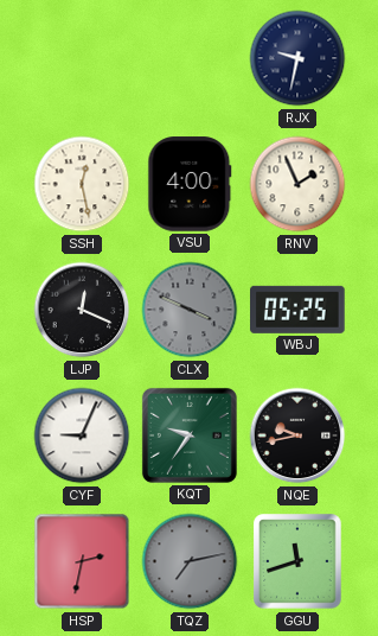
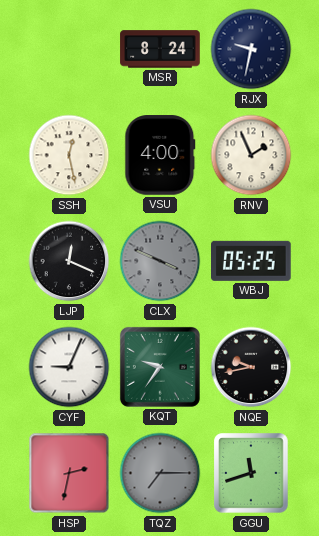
MSR: none -> 8:24
TQZ: 7:13 -> 7:15
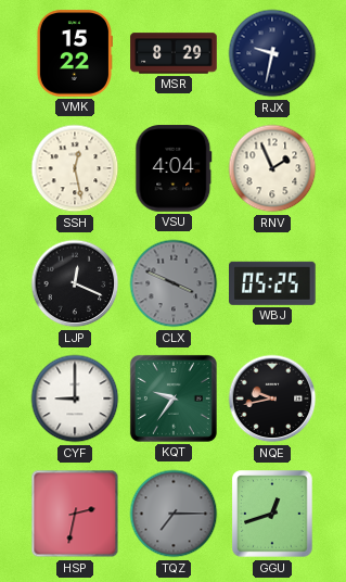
VMK: none -> 15:22
MSR: 8:24 -> 8:29
VSU: 4:00 -> 4:04
CYF: 9:04 -> 9:00
GGU: 11:42 -> 12:42
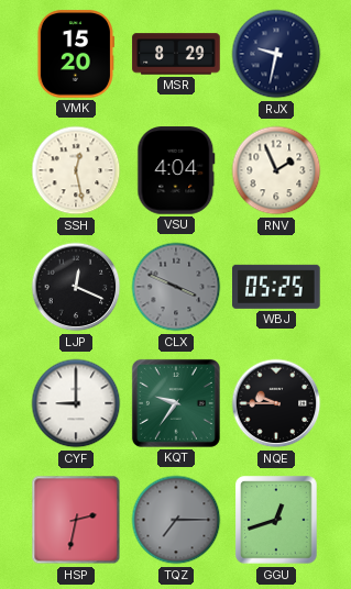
VMK: 15:22 -> 15:20
NQE: 9:43 -> 9:45
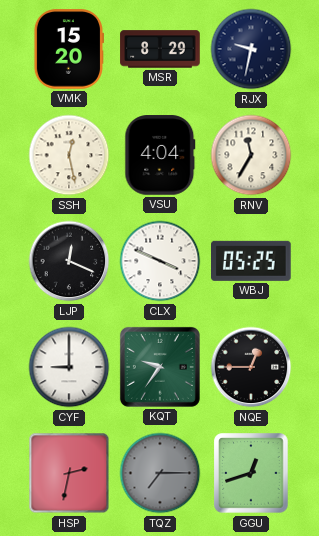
RNV: 1:56 -> 11:35
CLX dial: grey -> white
NQE: 9:45 -> 12:45
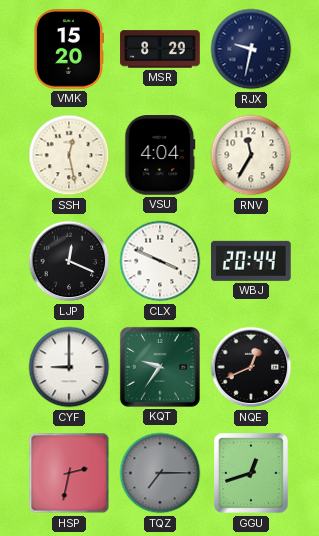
WBJ: 05:25 -> 20:44
NQE: 12:45 -> 12:41
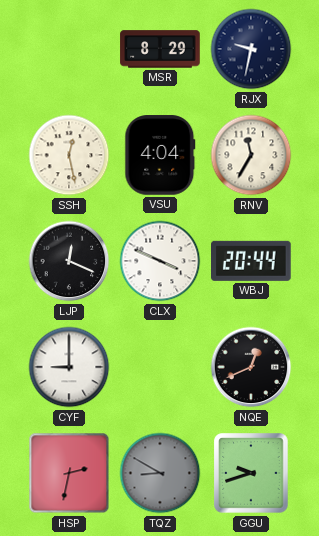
VMK: 15:20 -> none
KQT: 9:36 -> none
TQZ: 7:15 -> 8:50
GGU: 12:42 -> 9:42
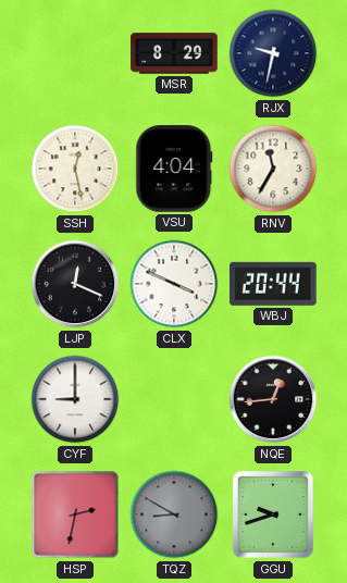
NQE: 12:41 -> 12:44
